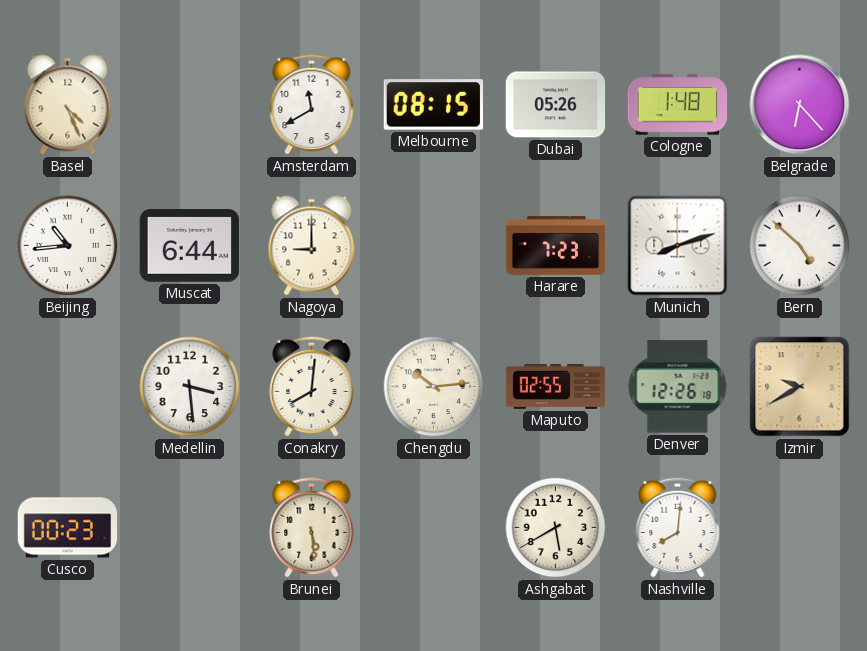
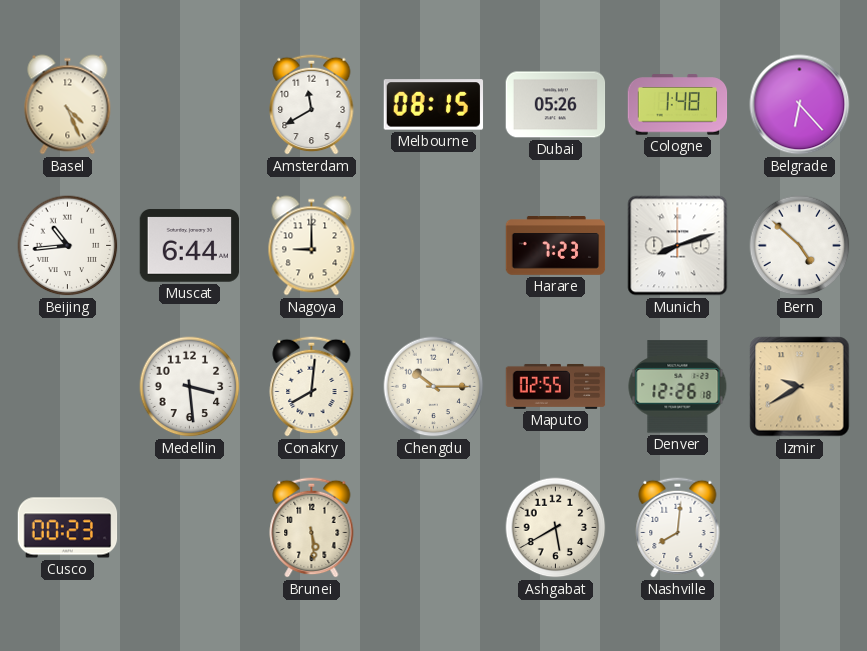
Chengdu: 10:14 -> 10:15
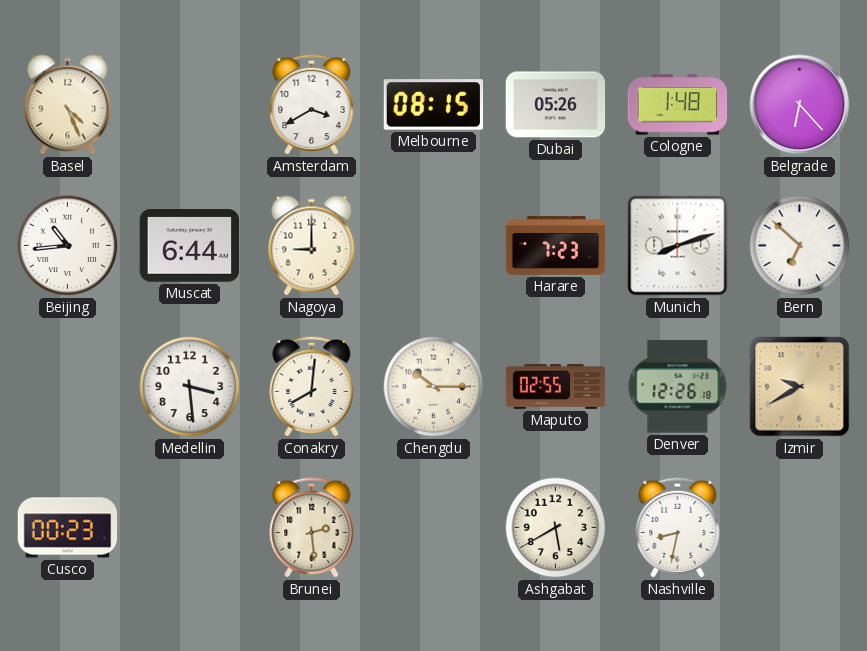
Amsterdam: 11:40 -> 3:40
Bern: 4:52 -> 6:52
Brunei: 5:29 -> 2:29
Nashville: 8:01 -> 8:32
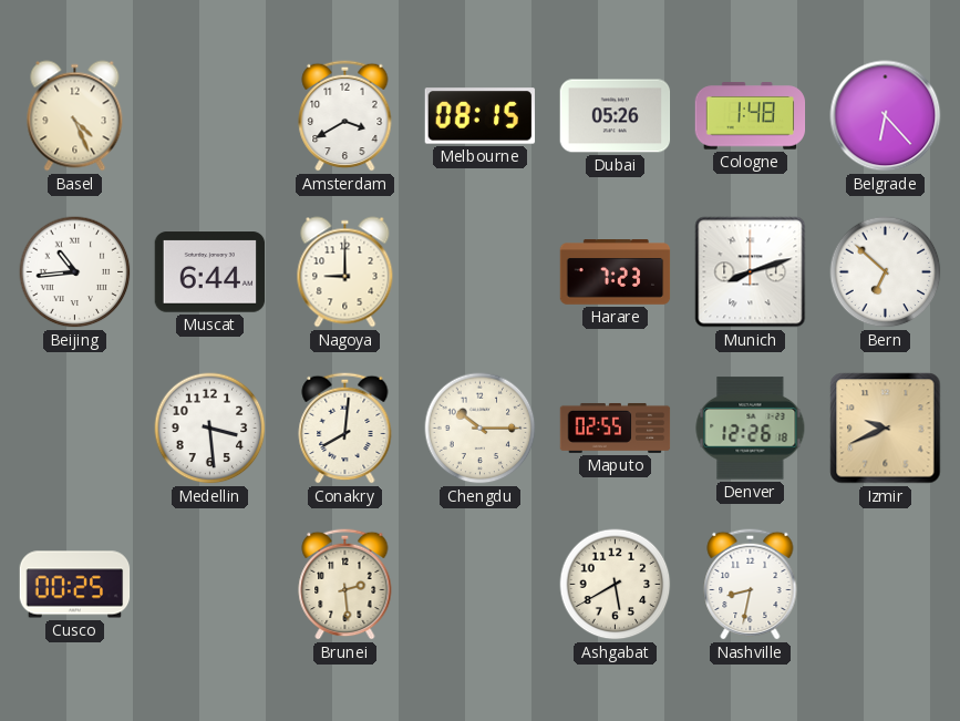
Izmir: 9:40 -> 9:41
Cusco: 00:23 -> 00:25
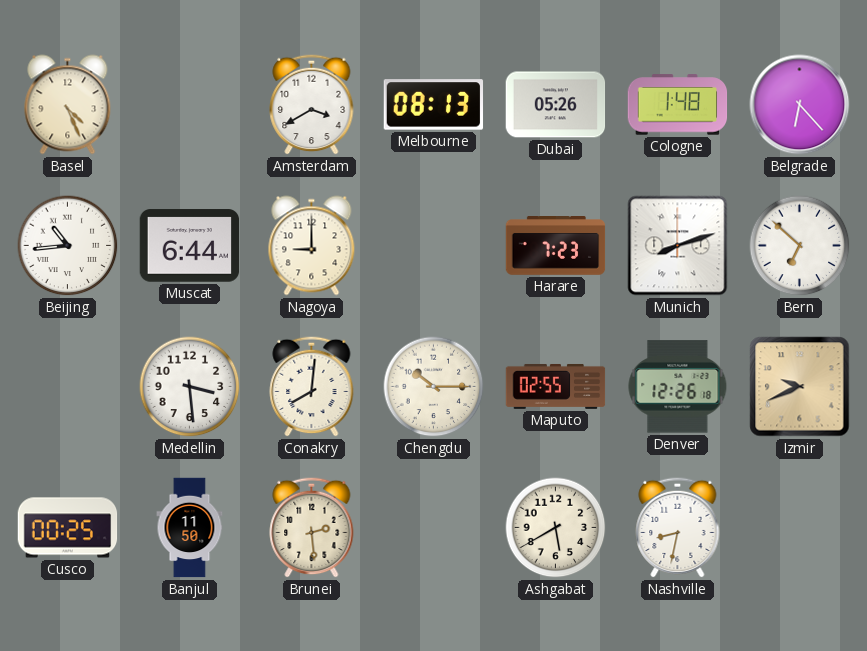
Melbourne: 08:15 -> 08:13
Banjul: none -> 11:50
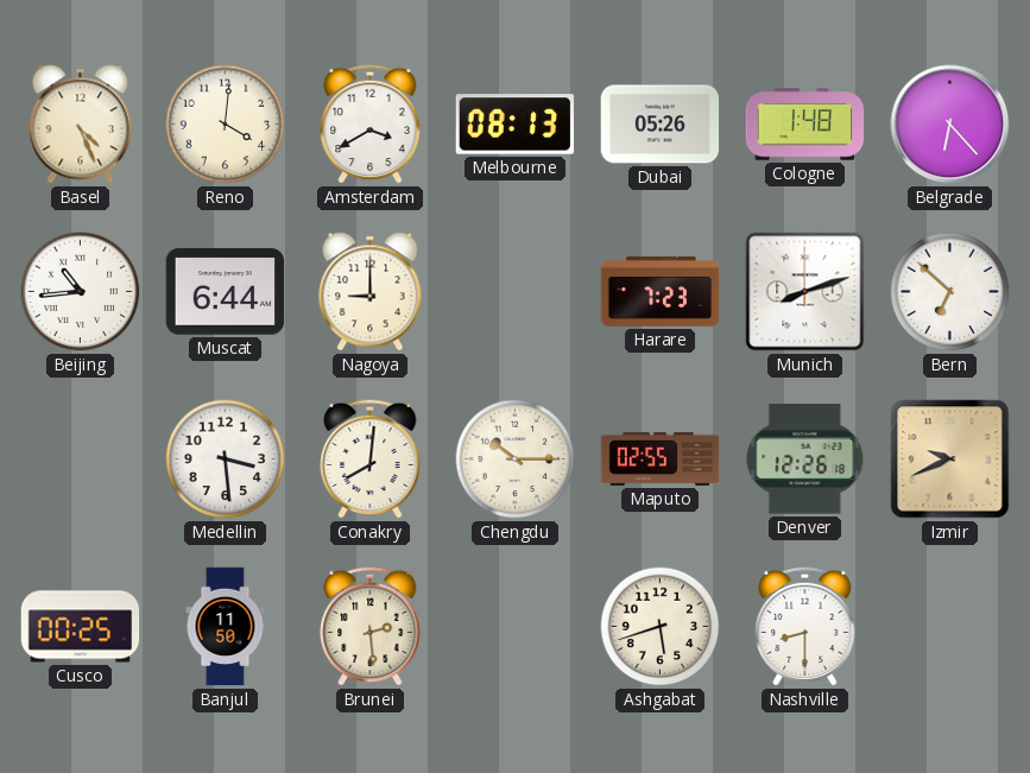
Reno: none -> 4:01
Ashgabat: 5:40 -> 5:42
Nashville: 8:32 -> 8:30
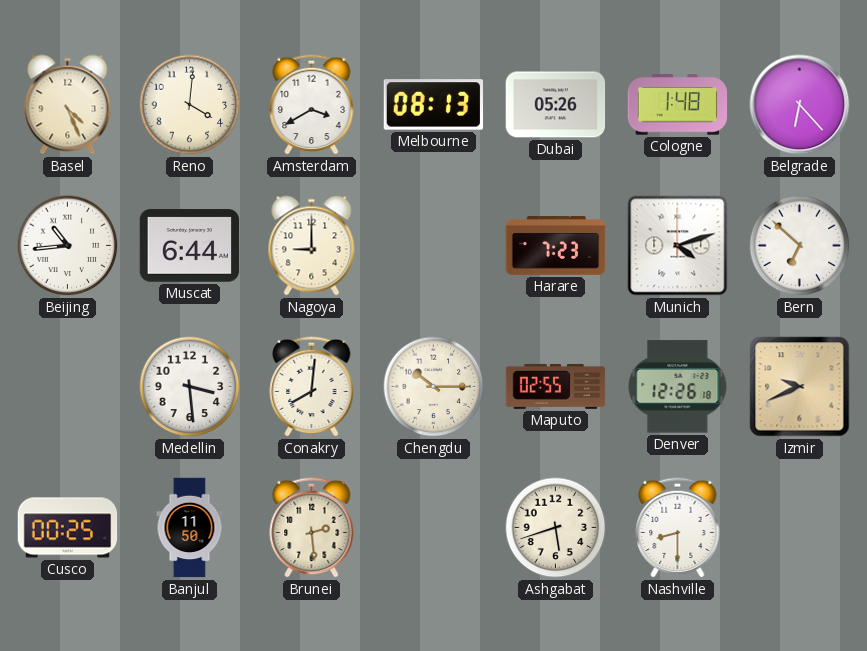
Munich: 8:12 -> 4:12
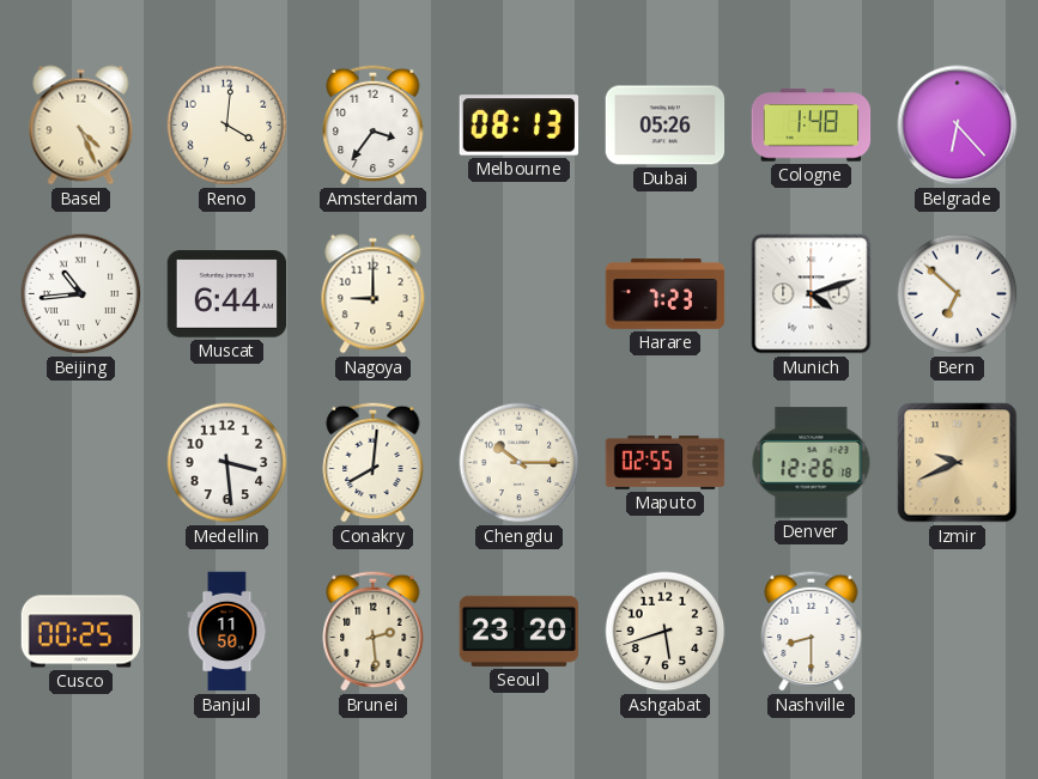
Amsterdam: 3:40 -> 3:36
Seoul: none -> 23:20
